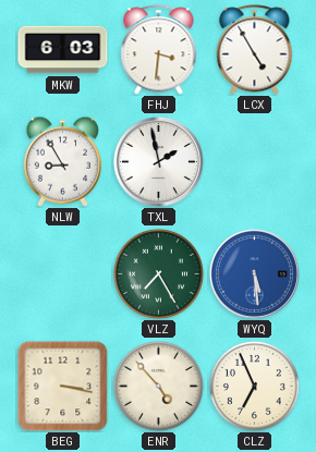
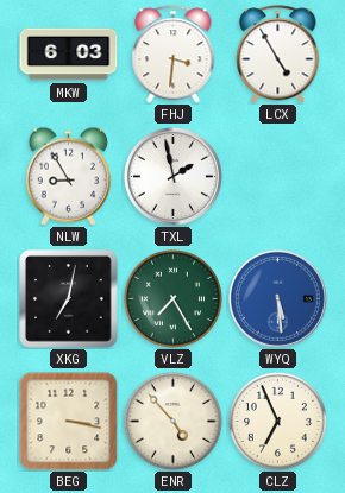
XKG: none -> 7:02
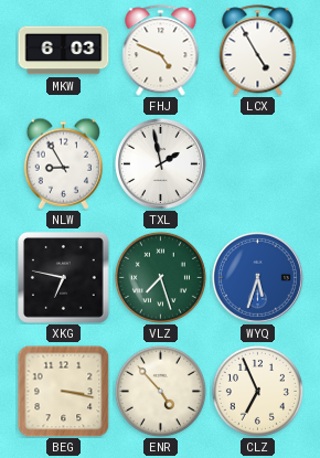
FHJ: 3:31 -> 4:49
XKG: 7:02 -> 6:47
VLZ: 7:25 -> 7:27
WYQ: 5:29 -> 5:33
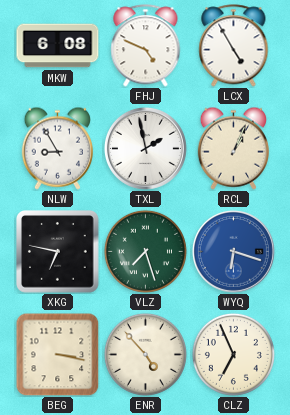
MKW: 6:03 -> 6:08
RCL: none -> 1:04
WYQ: 5:33 -> 6:18
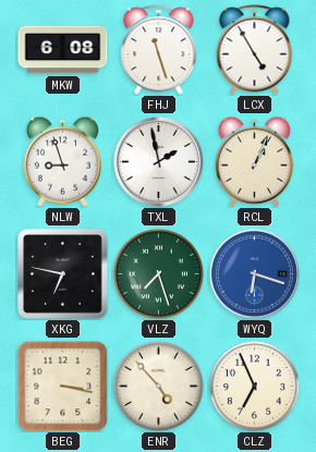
FHJ: 4:49 -> 11:27
NLW: 8:55 -> 8:57
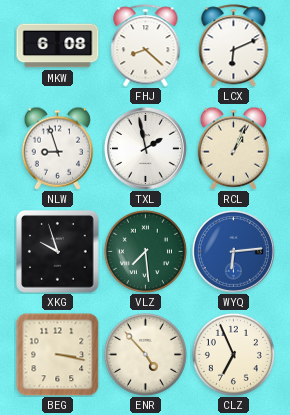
FHJ: 11:27 -> 8:22
LCX: 4:55 -> 6:11
XKG: 6:47 -> 9:57
VLZ: 7:27 -> 7:29
WYQ: 6:18 -> 6:14
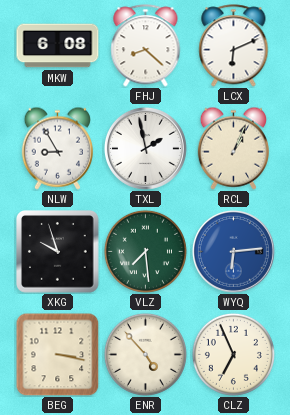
NLW: 8:57 -> 8:55
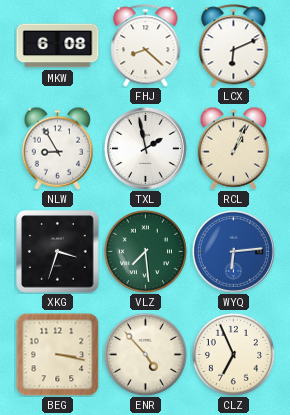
XKG: 9:57 -> 3:33
